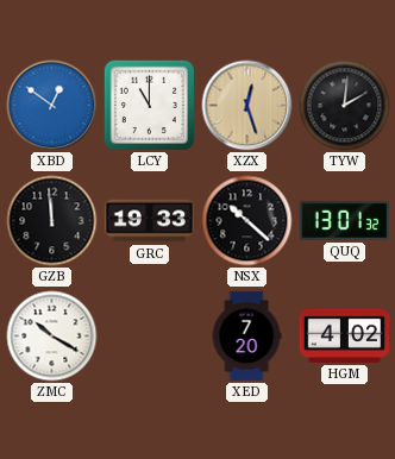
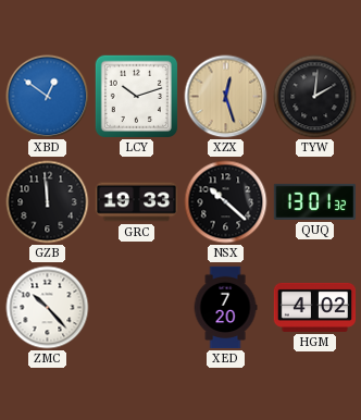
LCY: 11:00 -> 10:12
ZMC: 10:20 -> 10:23
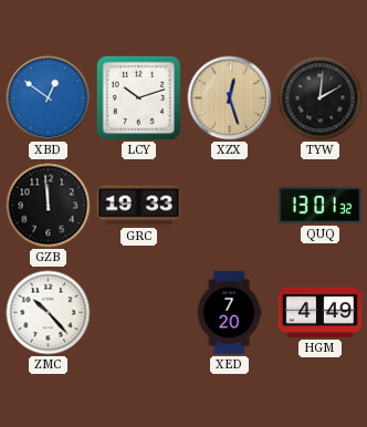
NSX: 10:22 -> none
HGM: 4:02 -> 4:49
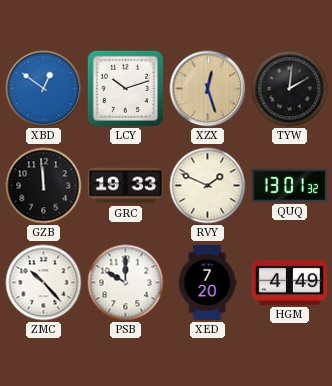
RVY: none -> 1:49
PSB: none -> 10:00
